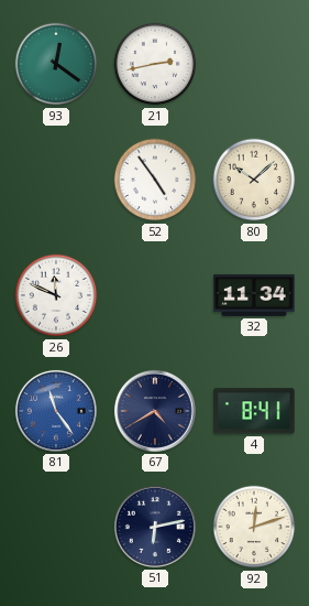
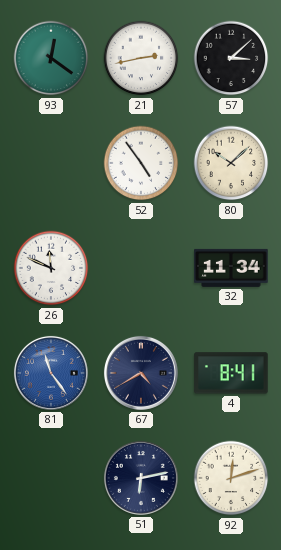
57: none -> 3:08
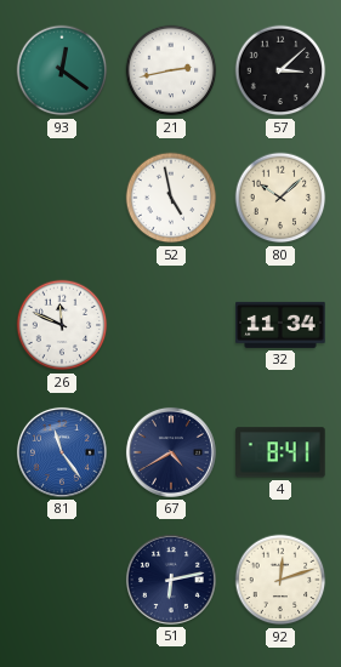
52: 4:54 -> 4:58
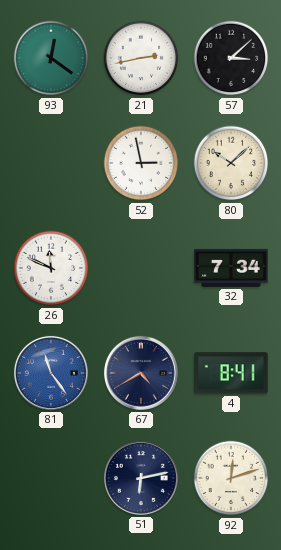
52: 4:58 -> 2:58
32: 11:34 -> 7:34
